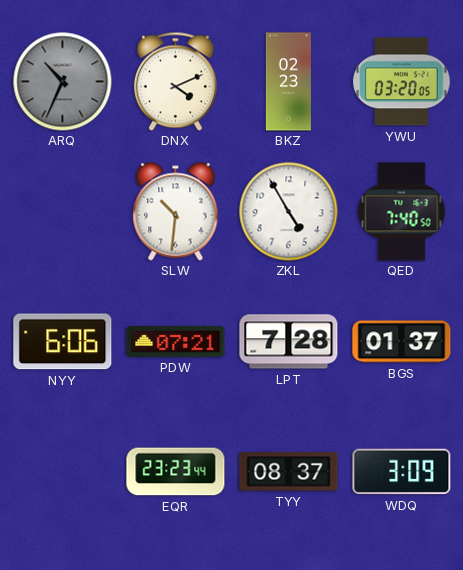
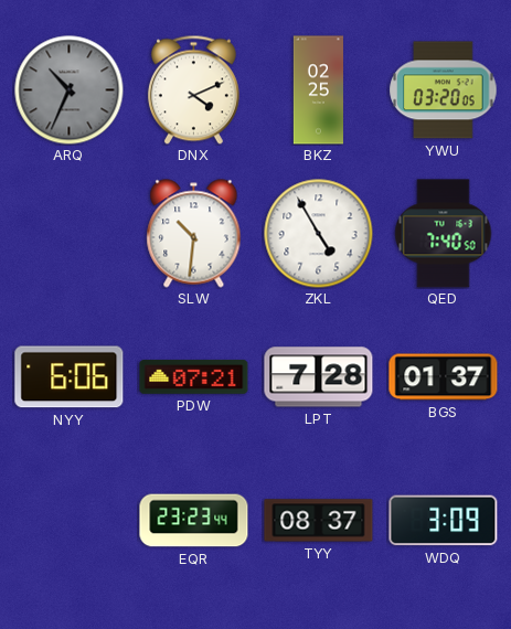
BKZ: 02:23 -> 02:25
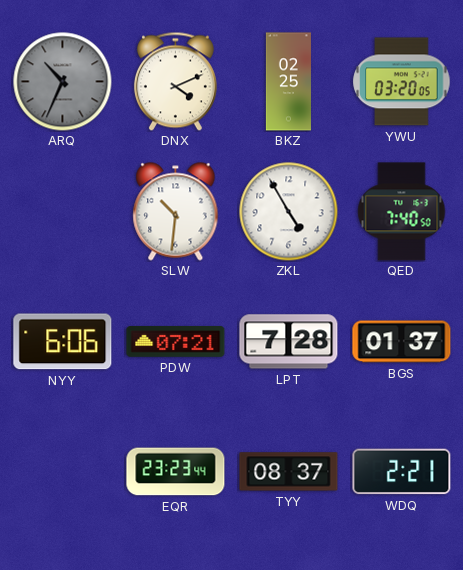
WDQ: 3:09 -> 2:21
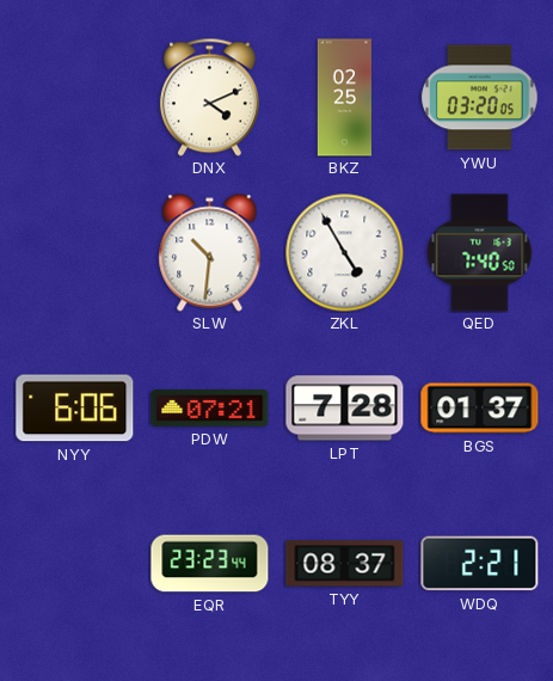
ARQ: 10:34 -> none
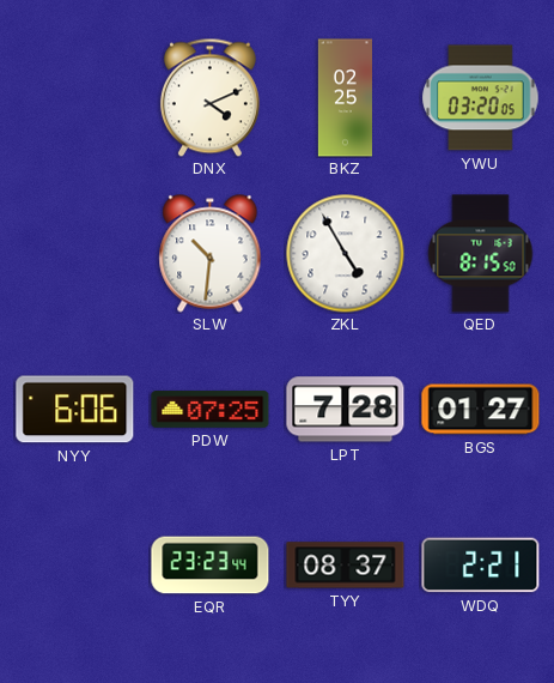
QED: 7:40 -> 8:15
PDW: 07:21 -> 07:25
BGS: 01:37 -> 01:27
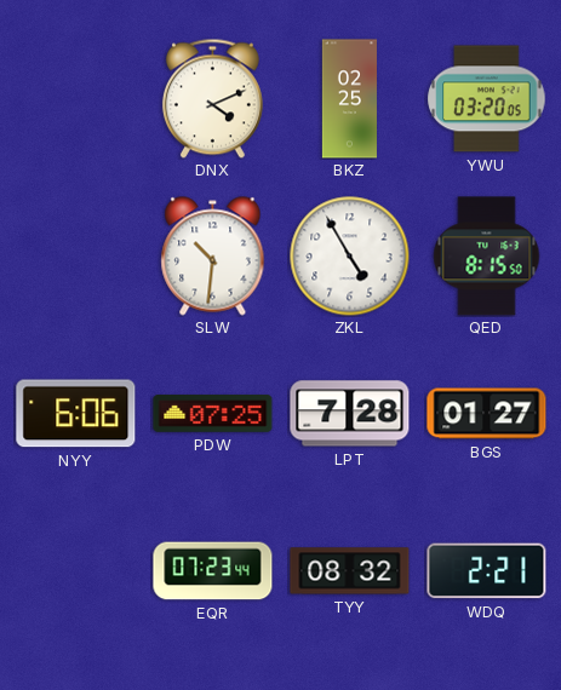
EQR: 23:23 -> 07:23
TYY: 08:37 -> 08:32
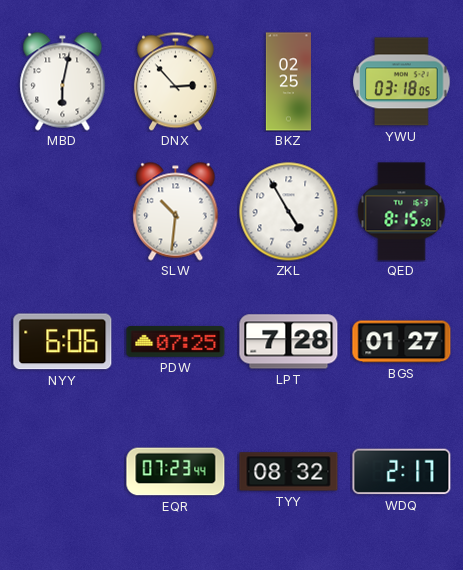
MBD: none -> 6:02
DNX: 4:11 -> 2:53
YWU: 03:20 -> 03:18
WDQ: 2:21 -> 2:17
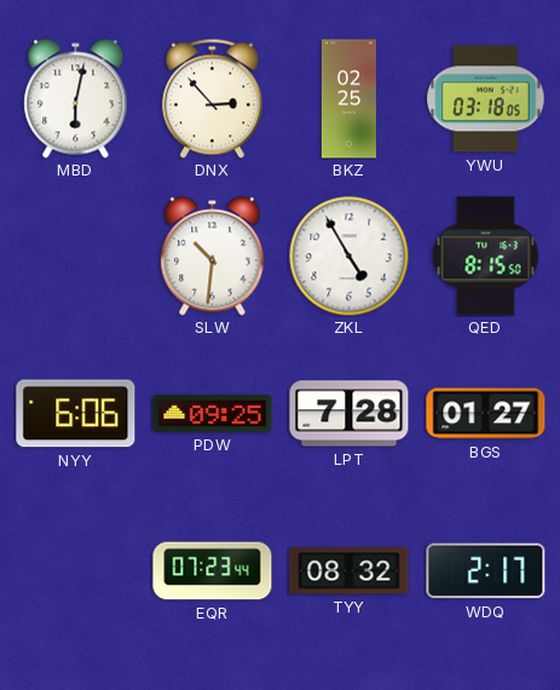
PDW: 07:25 -> 09:25
